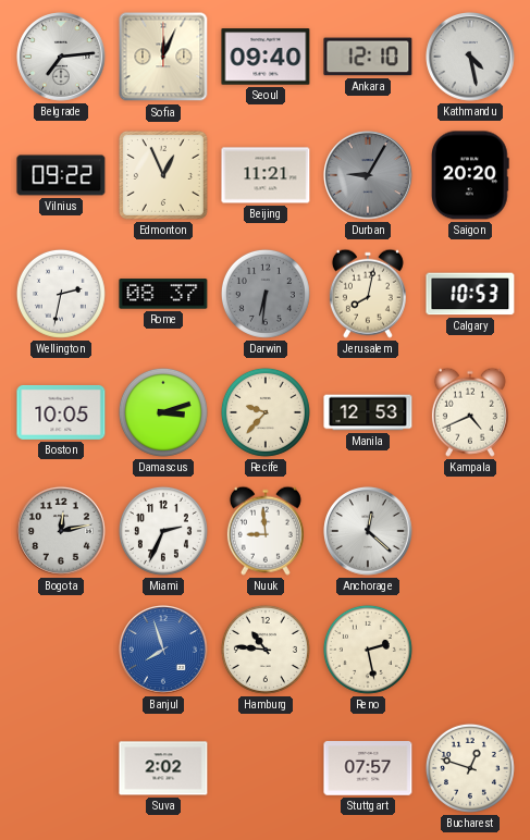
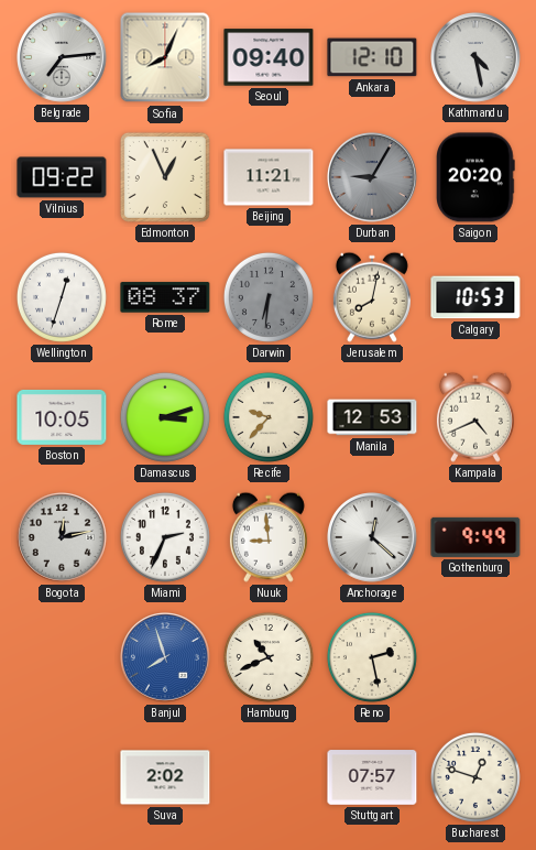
Sofia: 12:04 -> 8:04
Wellington: 2:32 -> 12:33
Gothenburg: none -> 9:49
Hamburg: 10:46 -> 10:41
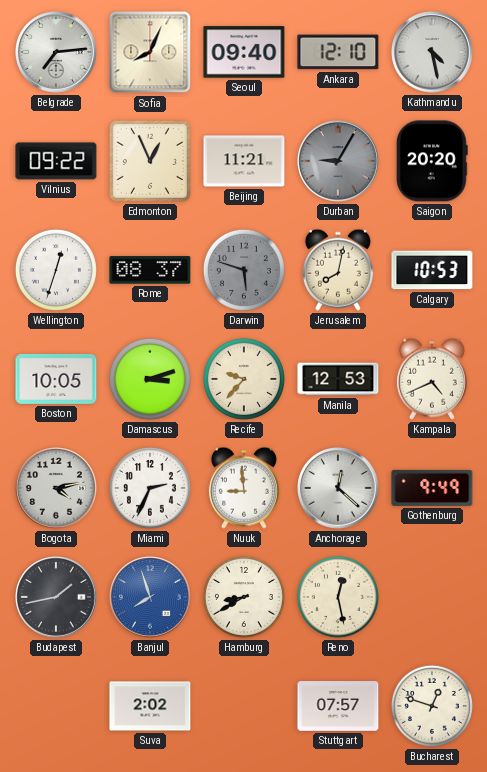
Darwin: 6:31 -> 5:48
Bogota: 12:13 -> 4:13
Budapest: none -> 1:43
Hamburg: 10:41 -> 8:40
Reno: 2:28 -> 12:28
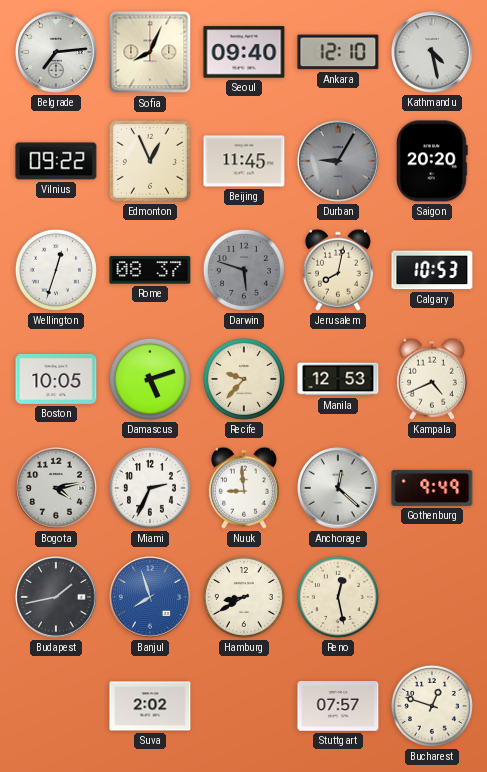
Beijing: 11:21 -> 11:45
Damascus: 3:12 -> 5:12
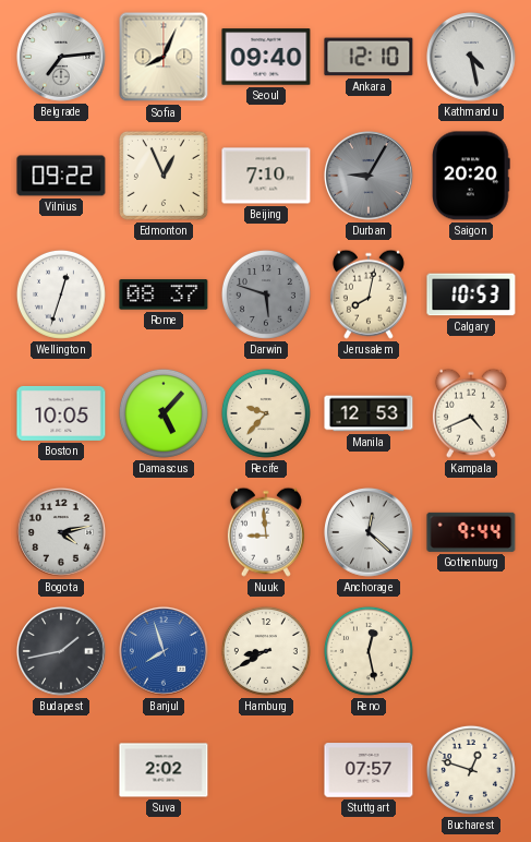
Beijing: 11:45 -> 7:10
Damascus: 5:12 -> 5:07
Miami: 2:34 -> none
Gothenburg: 9:49 -> 9:44
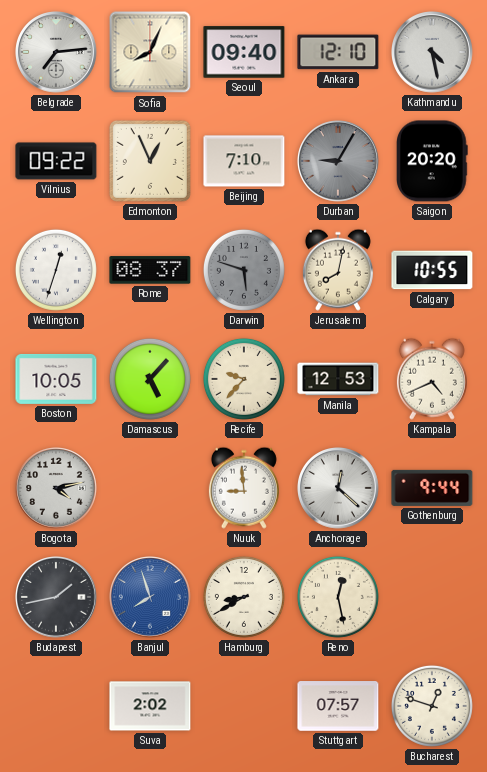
Calgary: 10:53 -> 10:55
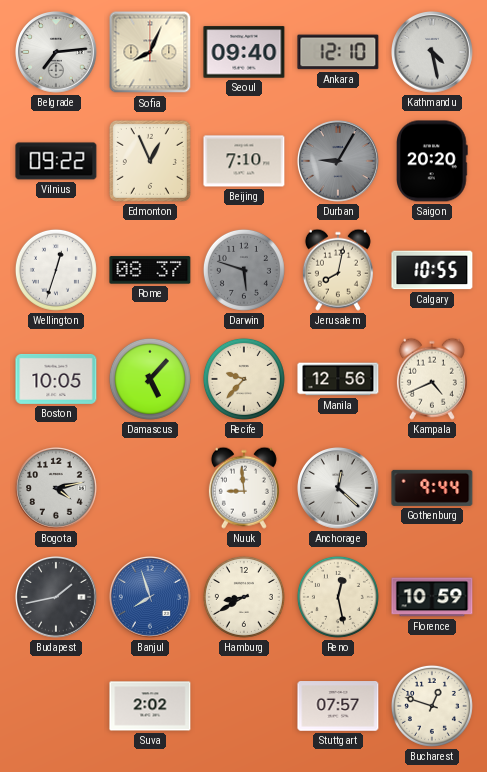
Manila: 12:53 -> 12:56
Florence: none -> 10:59
